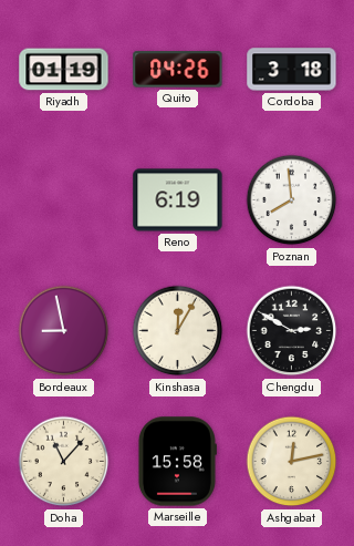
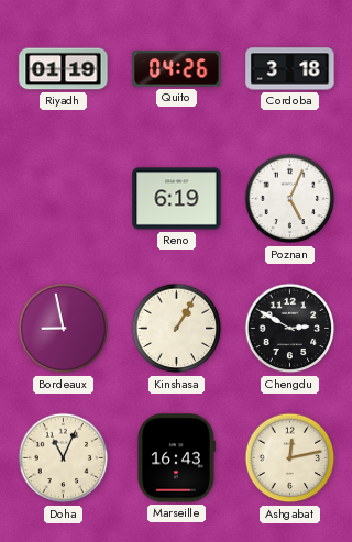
Poznan: 7:59 -> 5:04
Kinshasa: 12:05 -> 1:05
Doha: 11:07 -> 11:04
Marseille: 15:58 -> 16:43
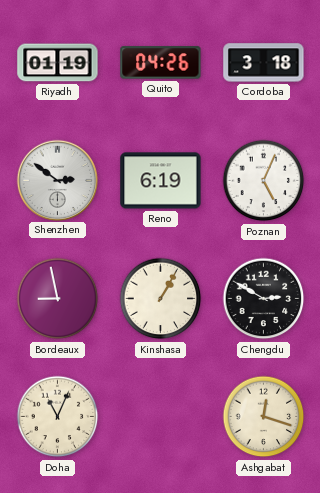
Shenzhen: none -> 2:51
Marseille: 16:43 -> none
Ashgabat: 12:13 -> 12:18
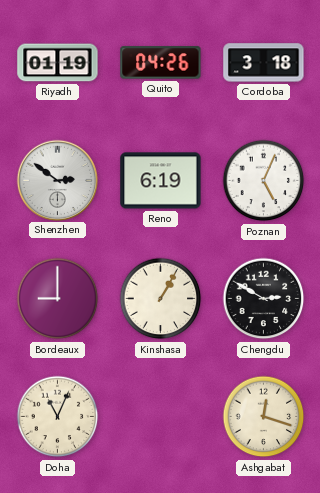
Bordeaux: 8:58 -> 9:00
